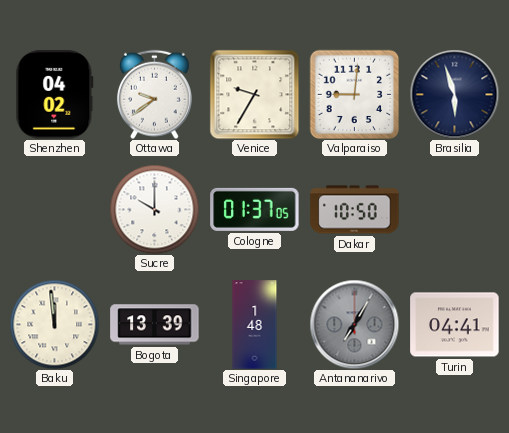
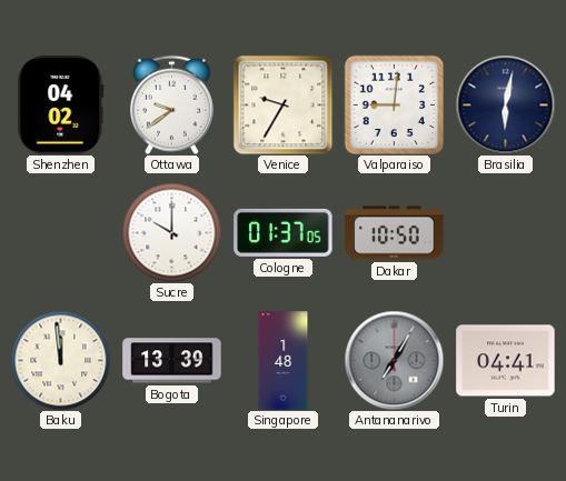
Brasilia: 5:57 -> 6:02
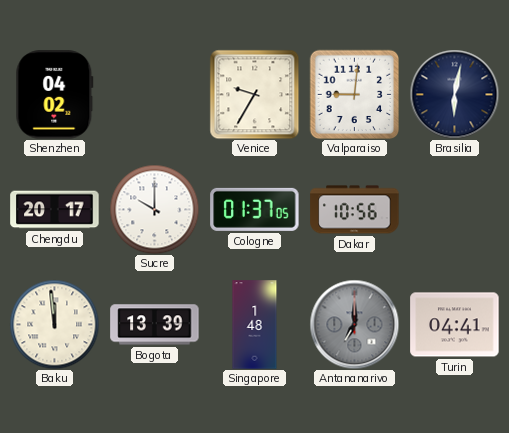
Ottawa: 9:39 -> none
Chengdu: none -> 20:17
Dakar: 10:50 -> 10:56
Antananarivo: 7:05 -> 7:00
